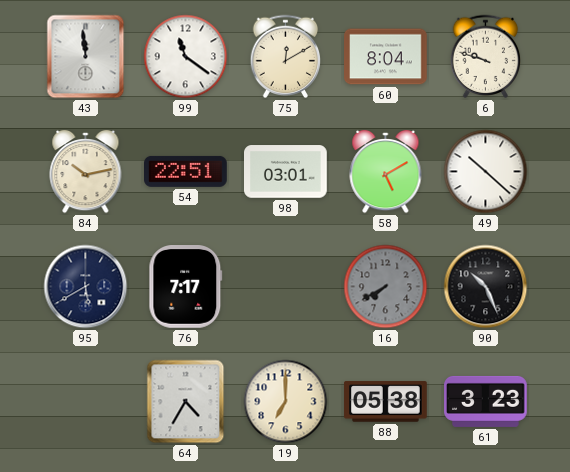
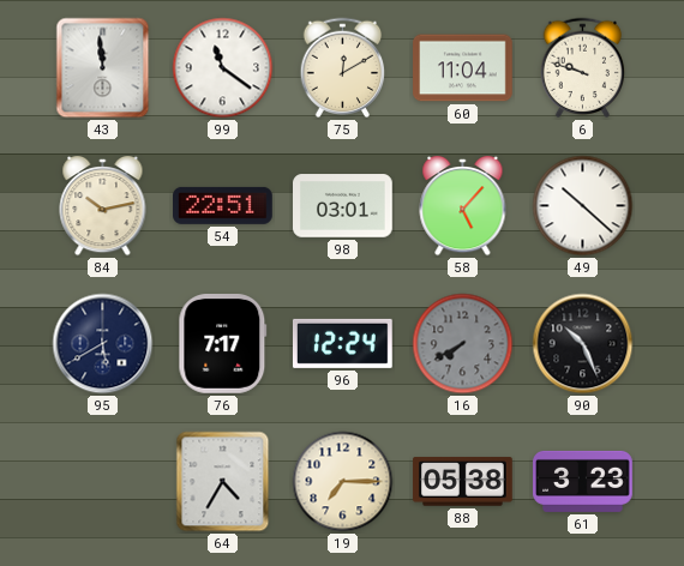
60: 8:04 -> 11:04
58: 5:10 -> 5:07
96: none -> 12:24
19: 7:00 -> 7:15
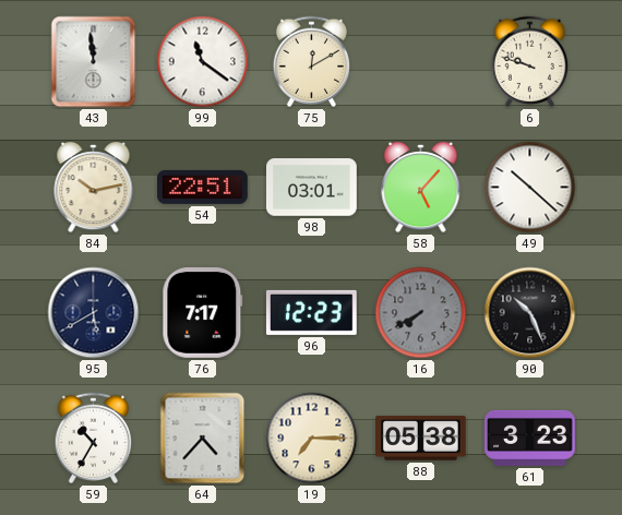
60: 11:04 -> none
96: 12:24 -> 12:23
59: none -> 10:35
64: 4:35 -> 4:37
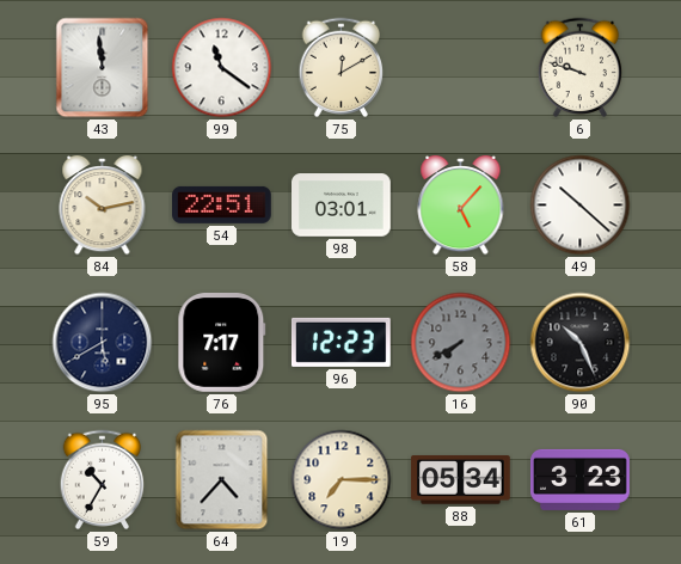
88: 05:38 -> 05:34
